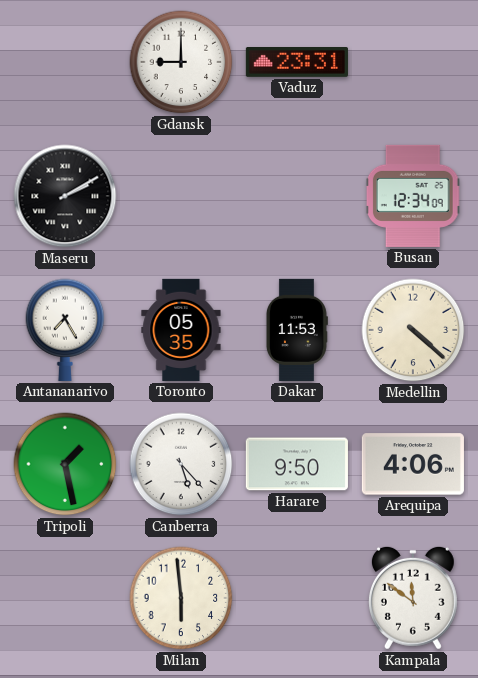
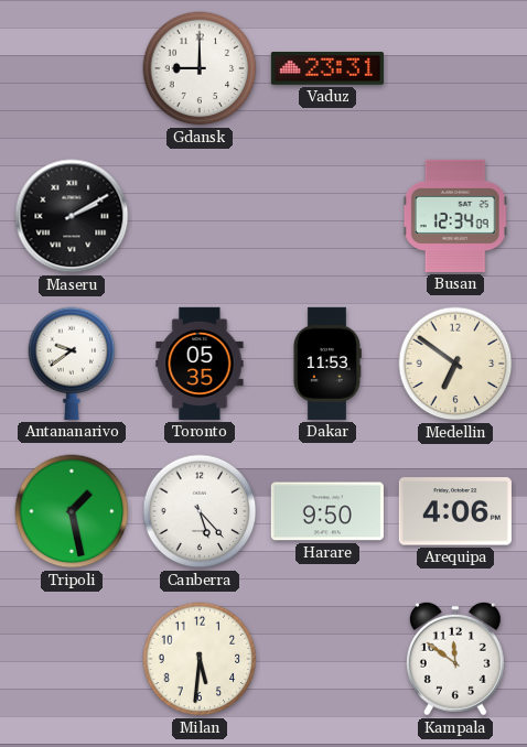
Antananarivo: 7:25 -> 9:39
Medellin: 4:22 -> 6:51
Milan: 5:59 -> 5:31
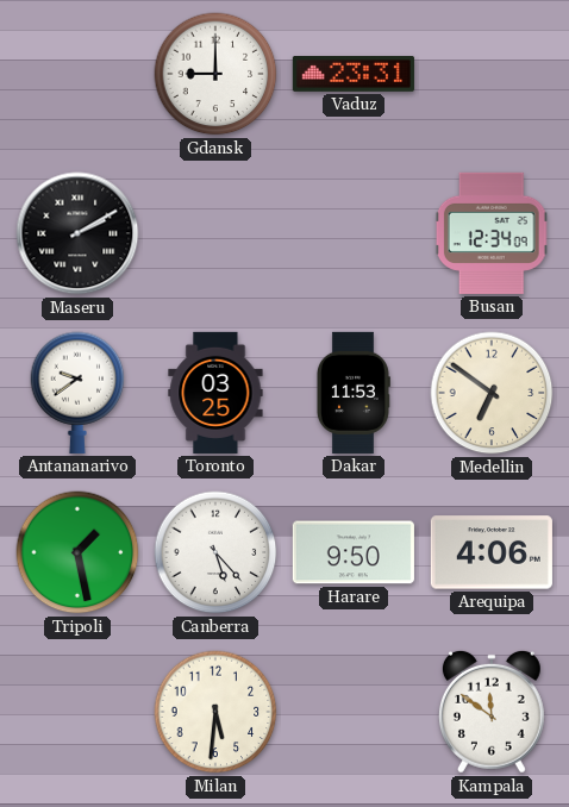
Toronto: 05:35 -> 03:25
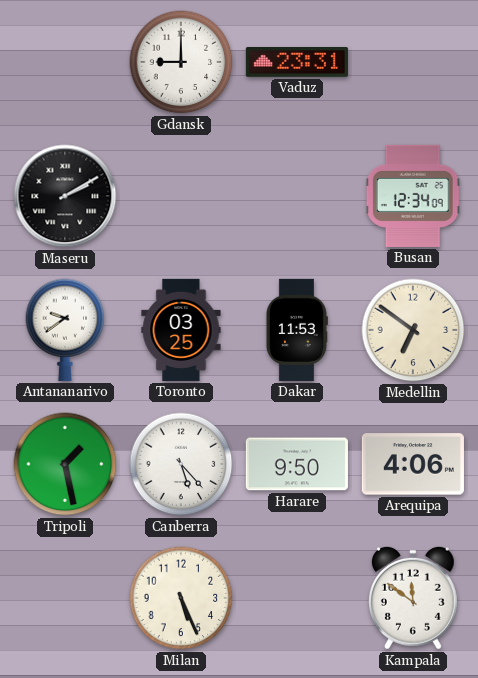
Milan: 5:31 -> 5:26
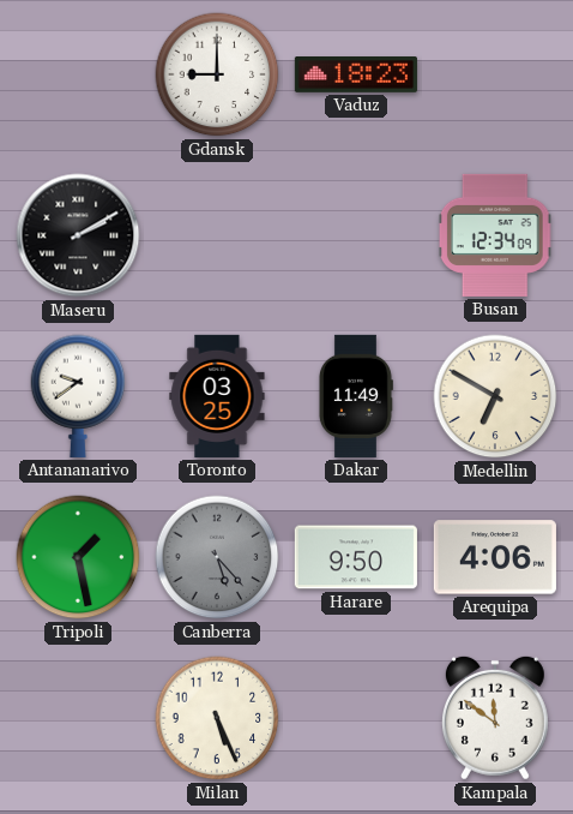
Vaduz: 23:31 -> 18:23
Dakar: 11:53 -> 11:49
Medellin: 6:51 -> 6:50
Canberra dial: white -> grey
